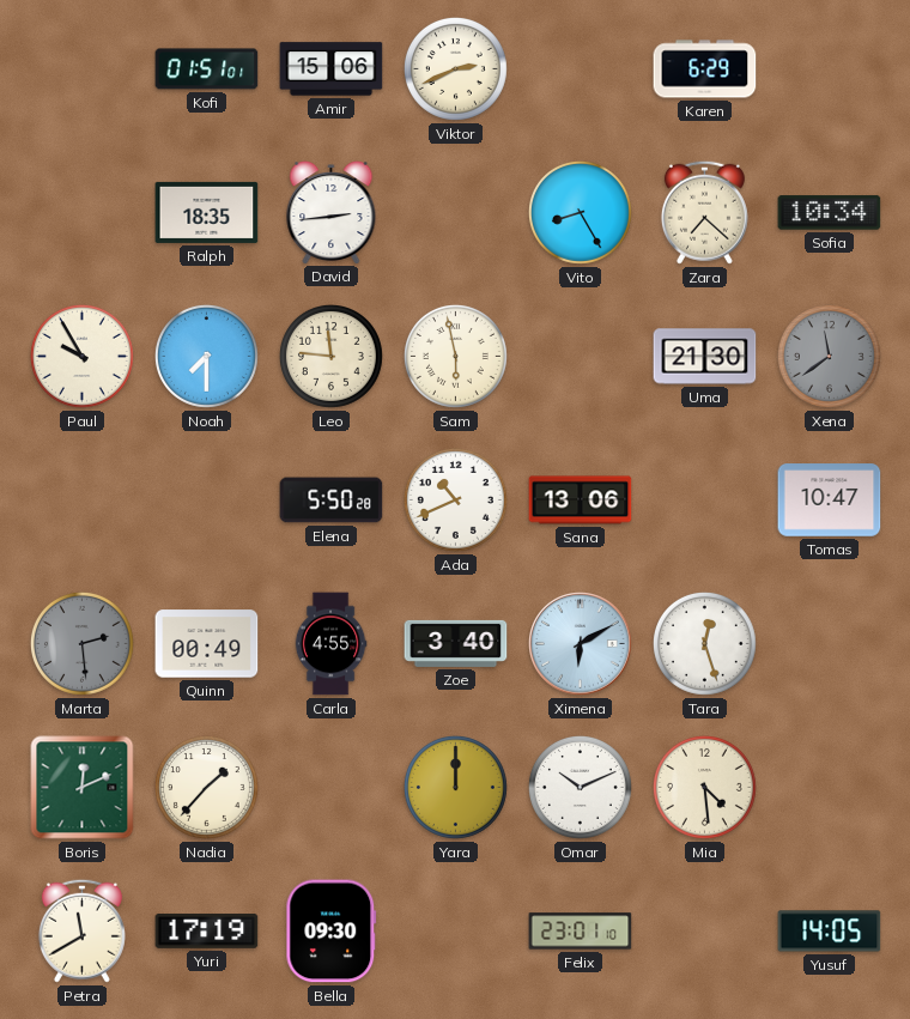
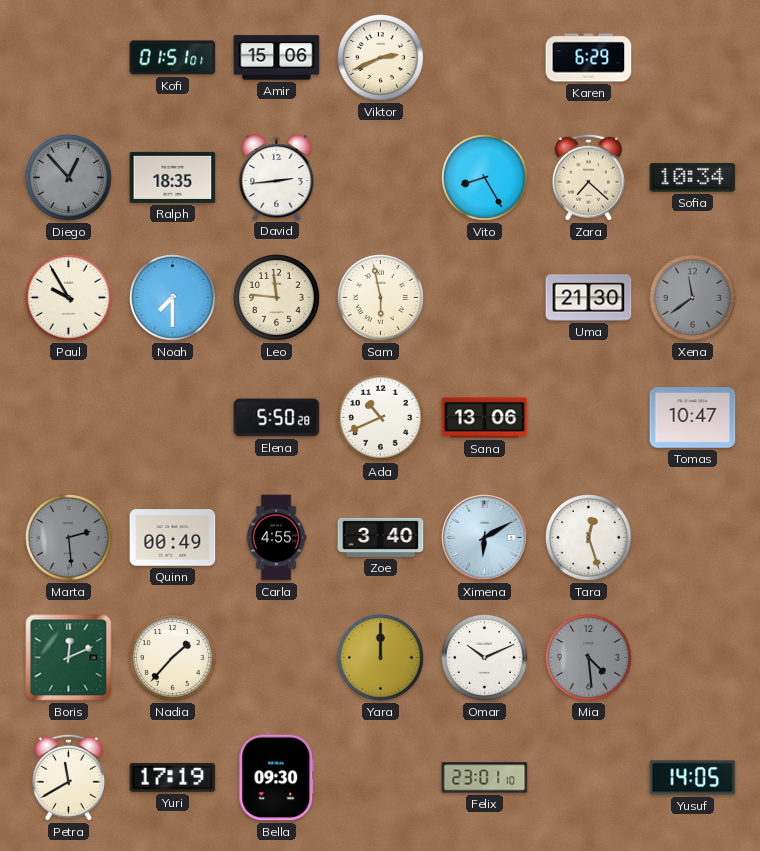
Diego: none -> 12:53
Mia dial: cream -> grey
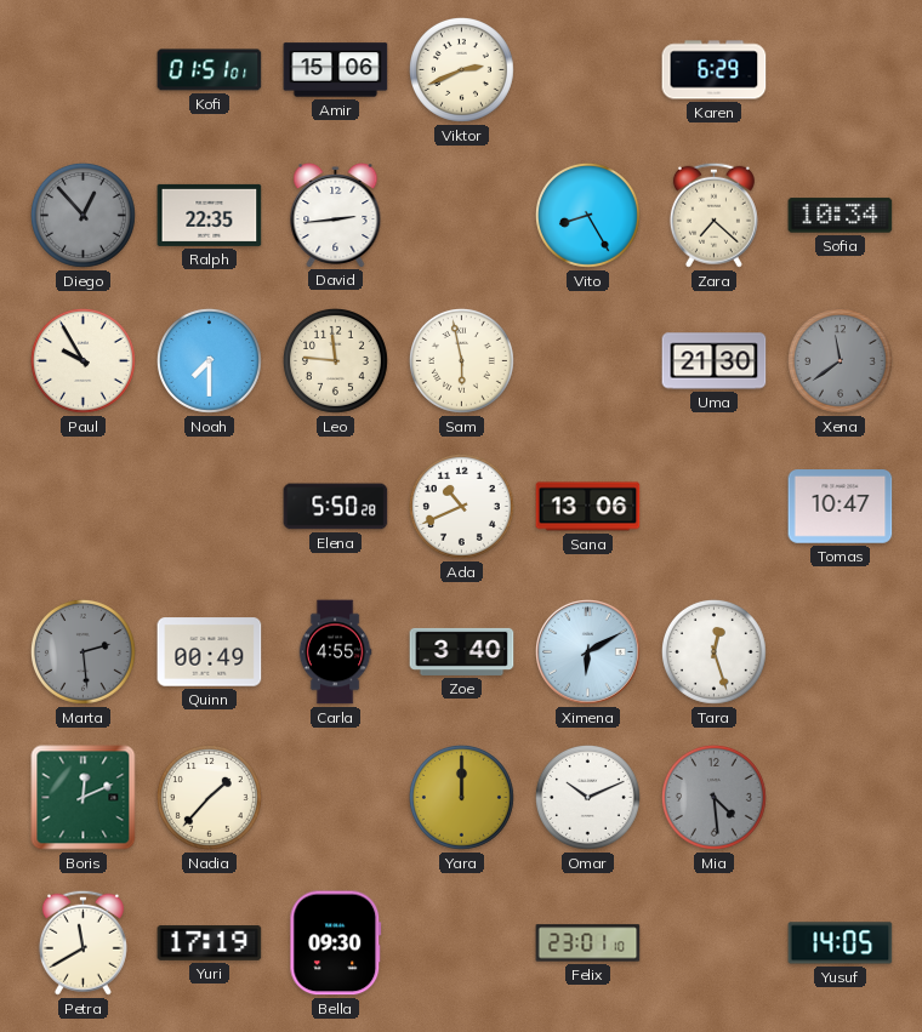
Ralph: 18:35 -> 22:35
